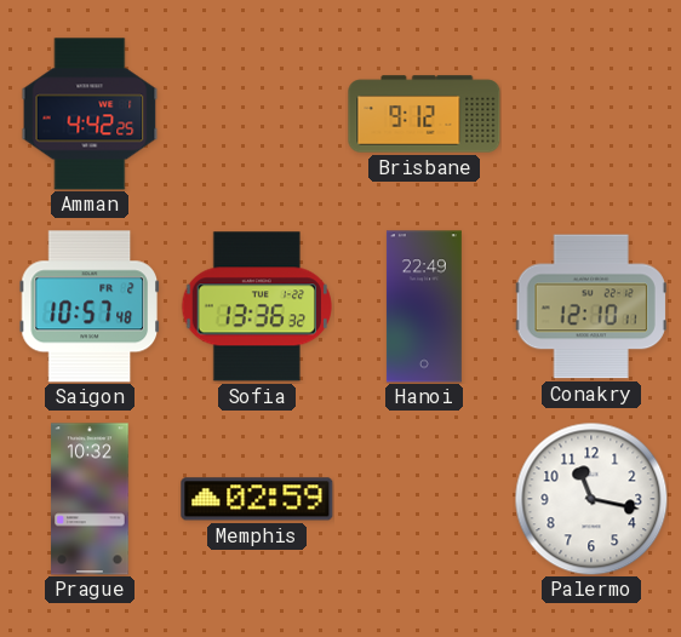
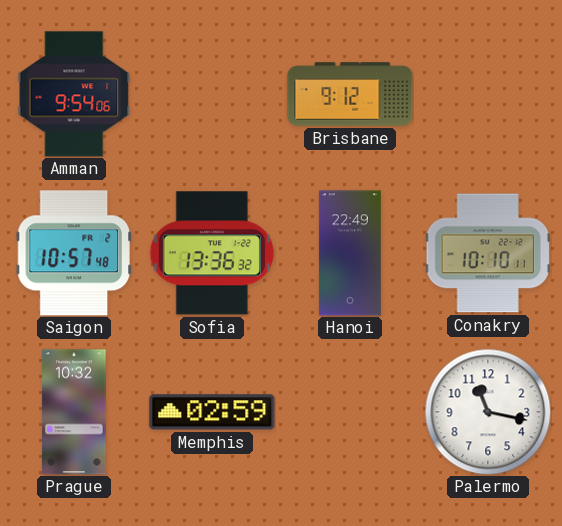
Amman: 4:42 -> 9:54
Conakry: 12:10 -> 10:10
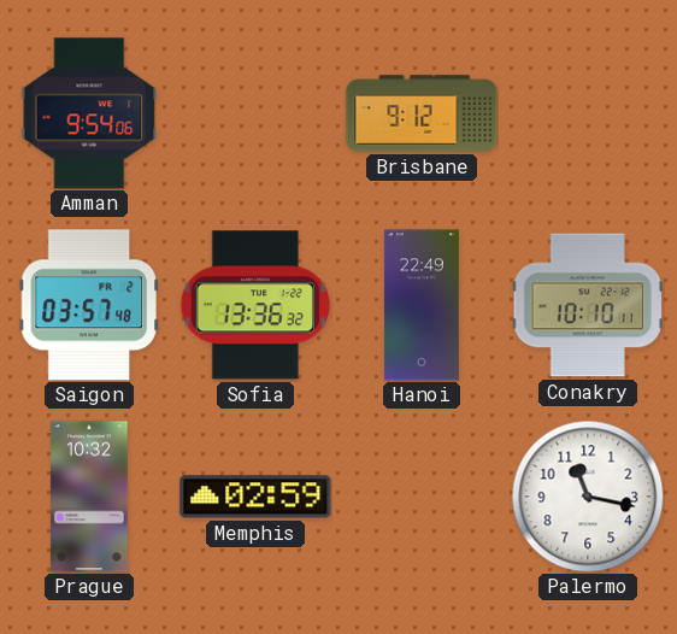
Saigon: 10:57 -> 03:57
